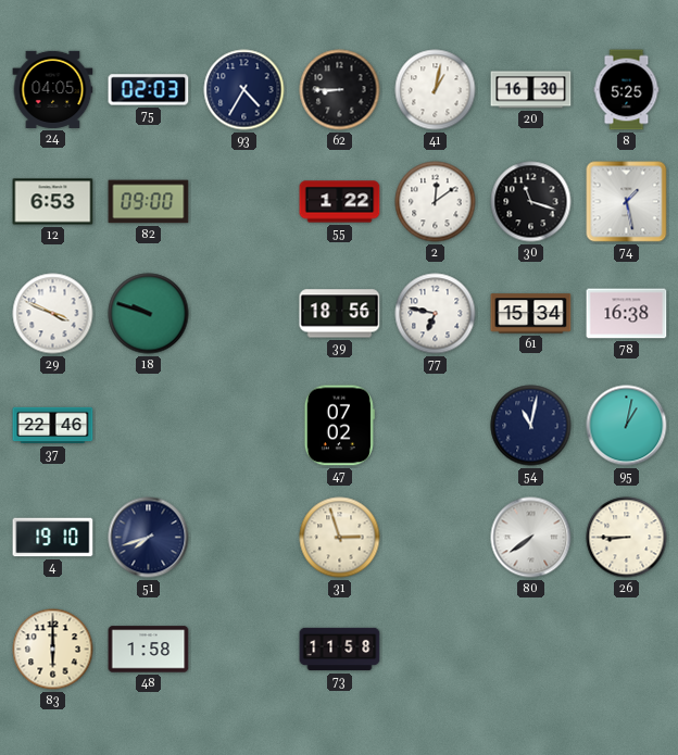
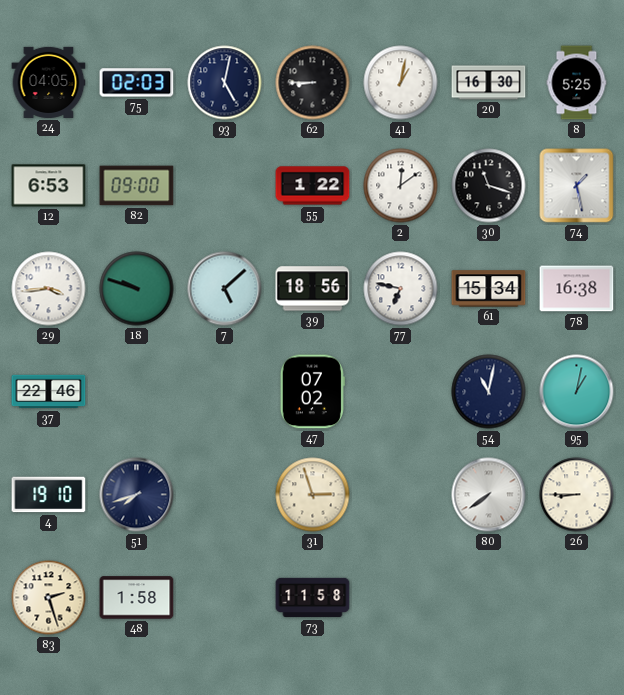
93: 4:35 -> 5:02
29: 3:49 -> 3:44
7: none -> 5:08
83: 6:00 -> 2:27
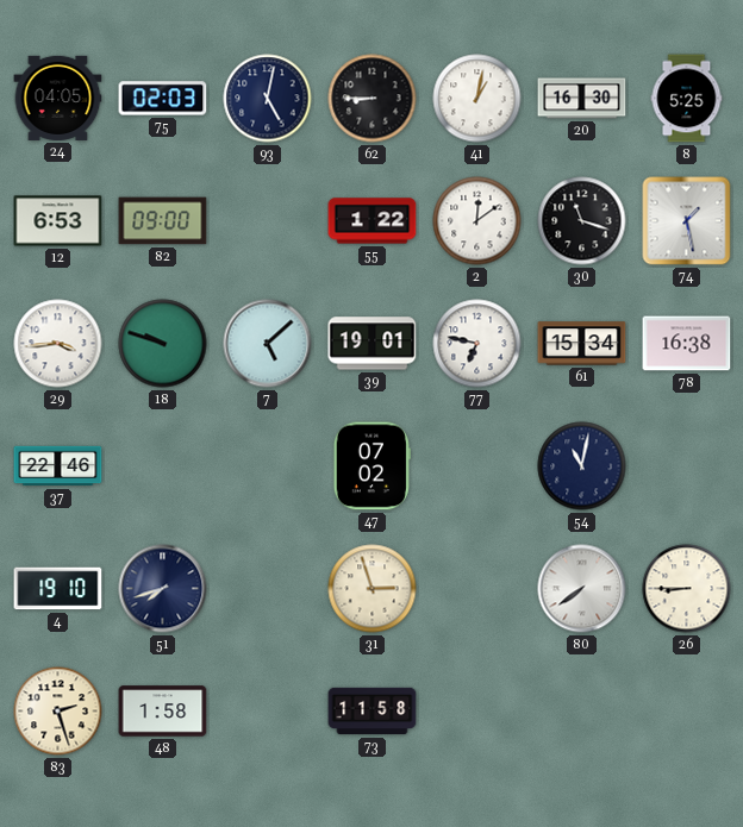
39: 18:56 -> 19:01
95: 1:02 -> none
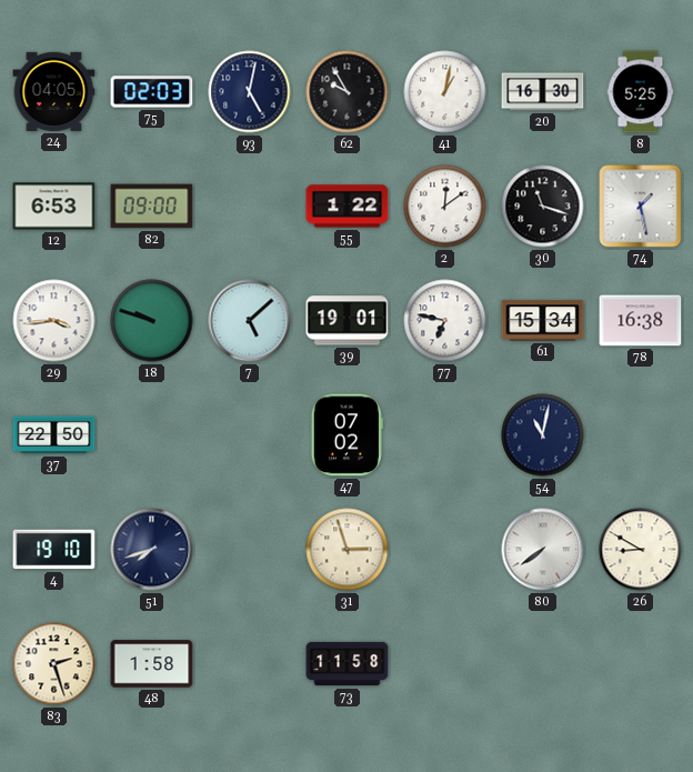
62: 8:45 -> 9:55
37: 22:46 -> 22:50
26: 8:45 -> 8:50
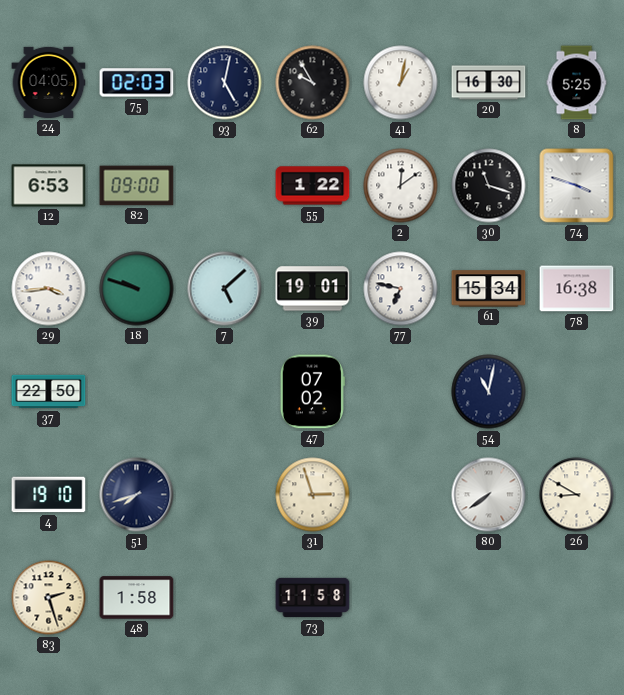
74: 1:28 -> 3:48
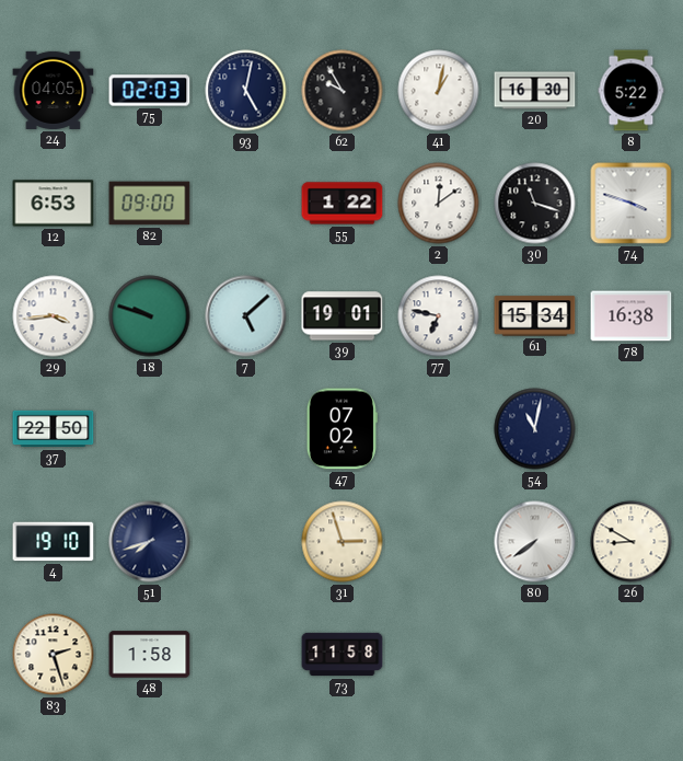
8: 5:25 -> 5:22
